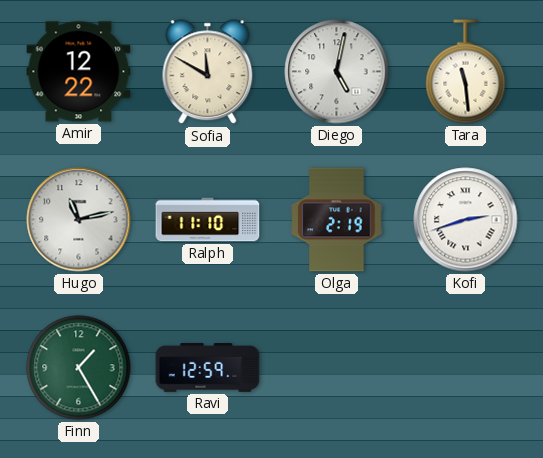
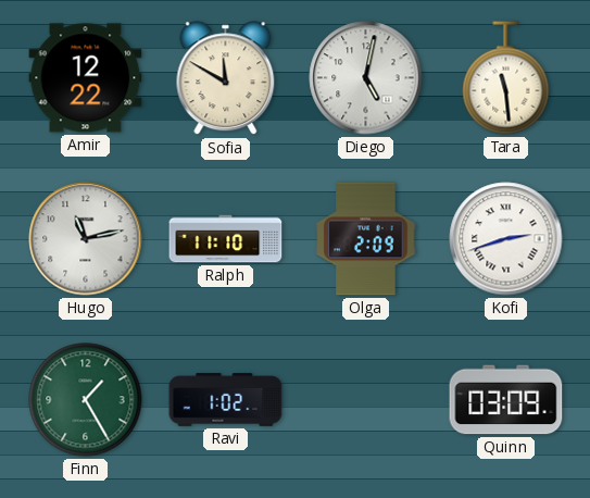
Olga: 2:19 -> 2:09
Ravi: 12:59 -> 1:02
Quinn: none -> 03:09
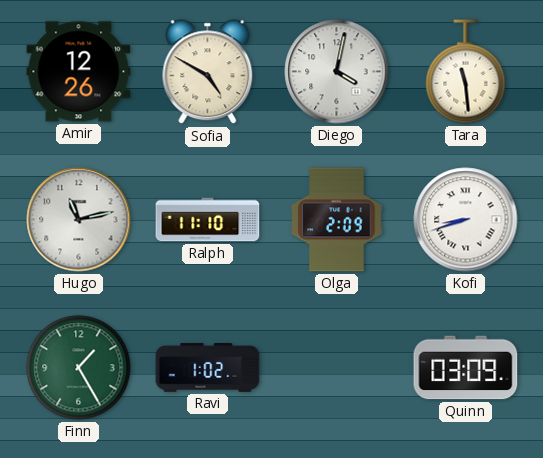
Amir: 12:22 -> 12:26
Sofia: 11:50 -> 4:50
Diego: 5:02 -> 4:02
Kofi: 2:42 -> 8:42
